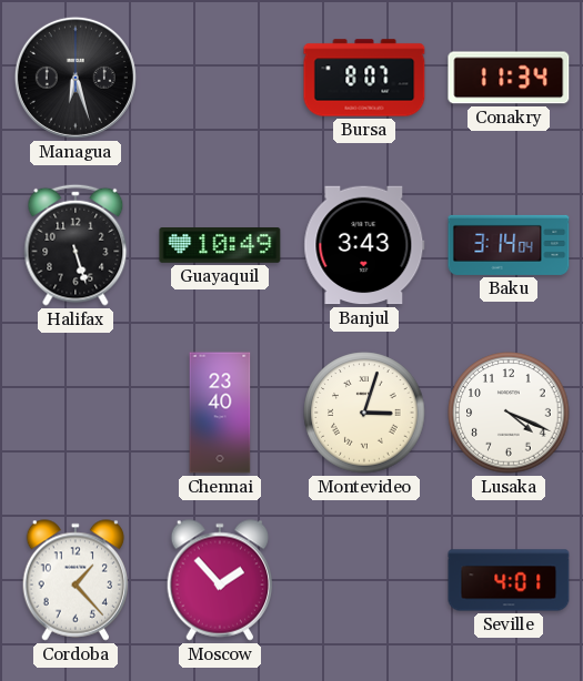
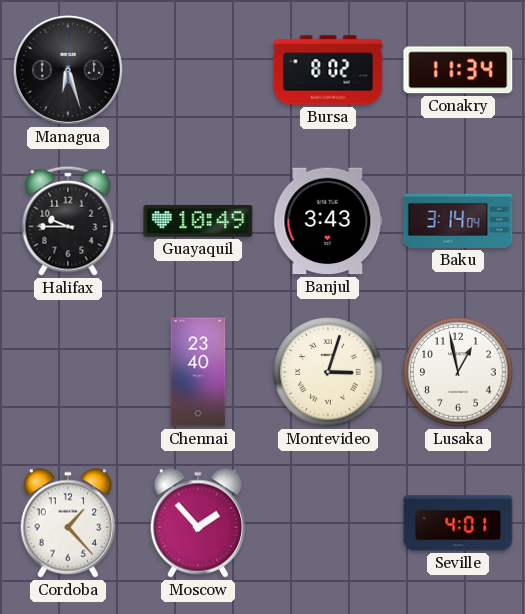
Bursa: 8:07 -> 8:02
Halifax: 5:27 -> 9:45
Lusaka: 4:19 -> 12:58
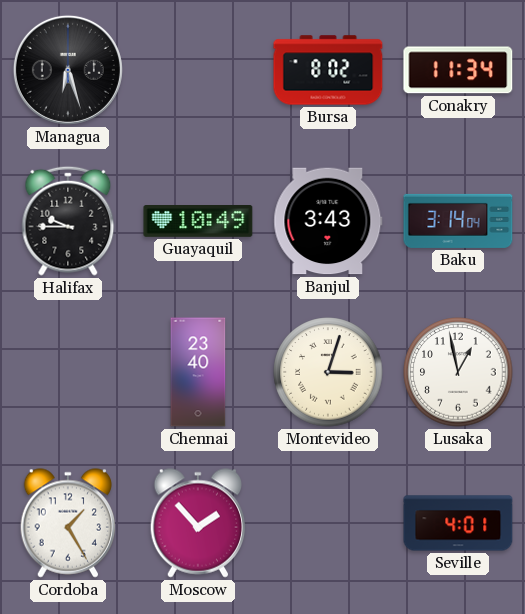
Cordoba: 1:23 -> 1:25
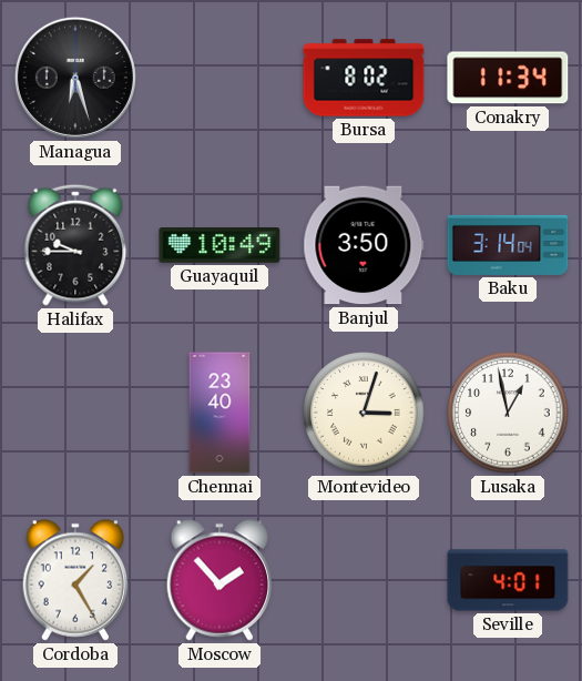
Banjul: 3:43 -> 3:50
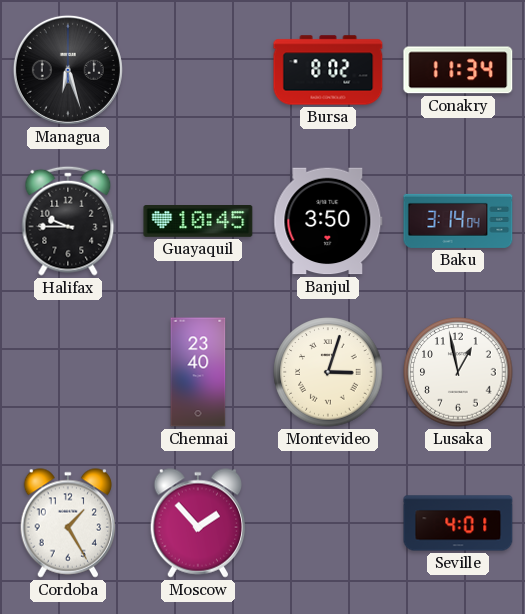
Guayaquil: 10:49 -> 10:45
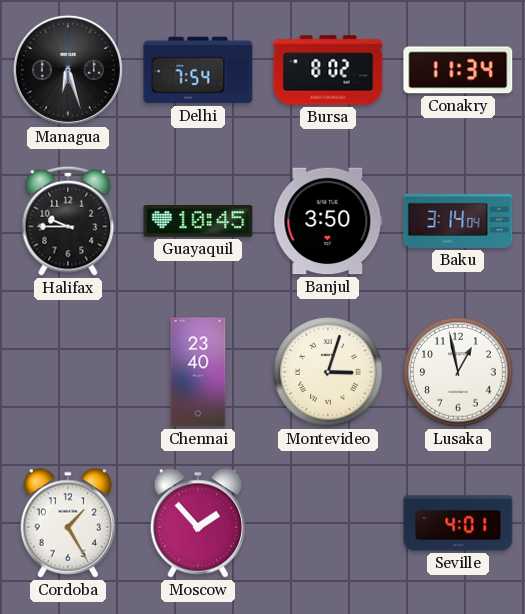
Delhi: none -> 7:54
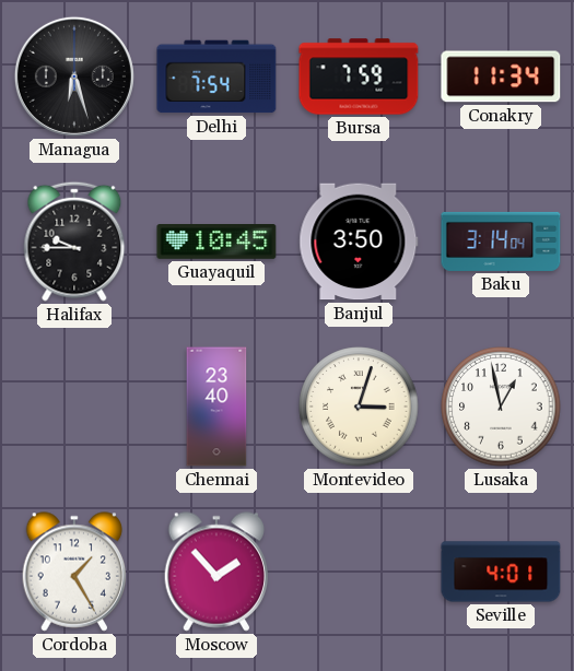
Bursa: 8:02 -> 7:59
